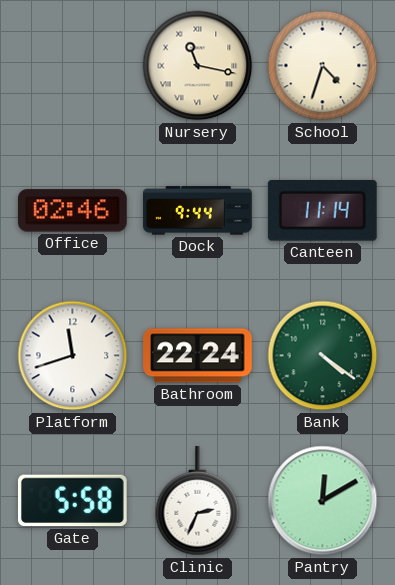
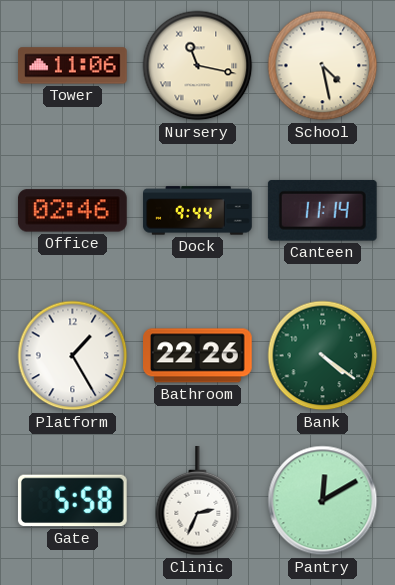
Tower: none -> 11:06
School: 4:33 -> 4:28
Platform: 11:42 -> 1:25
Bathroom: 22:24 -> 22:26
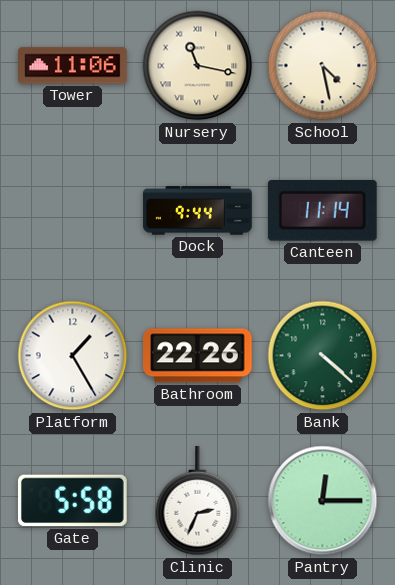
Office: 02:46 -> none
Bank: 4:21 -> 4:22
Pantry: 12:10 -> 12:15
